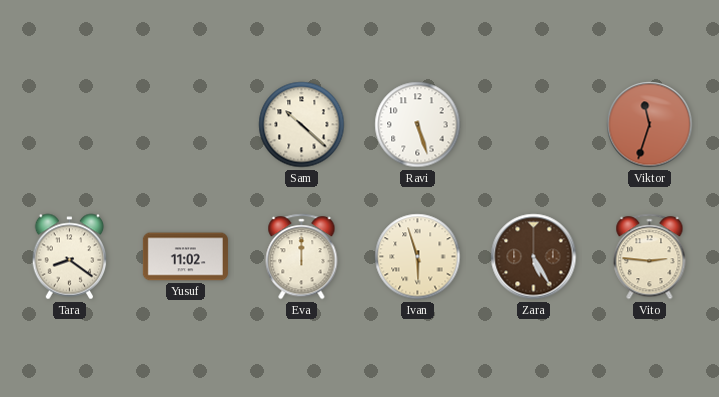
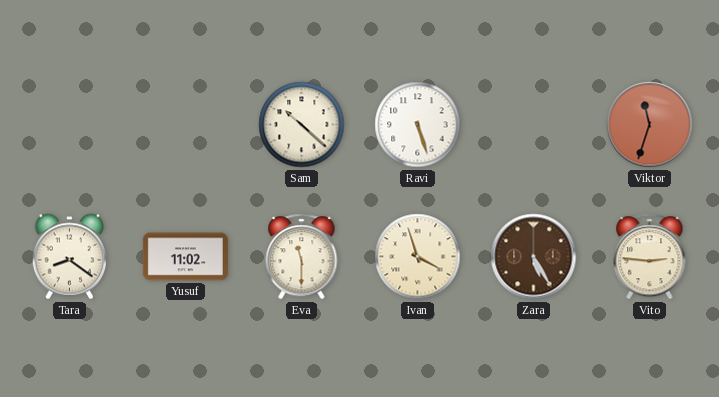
Eva: 12:00 -> 11:30
Ivan: 5:57 -> 3:57
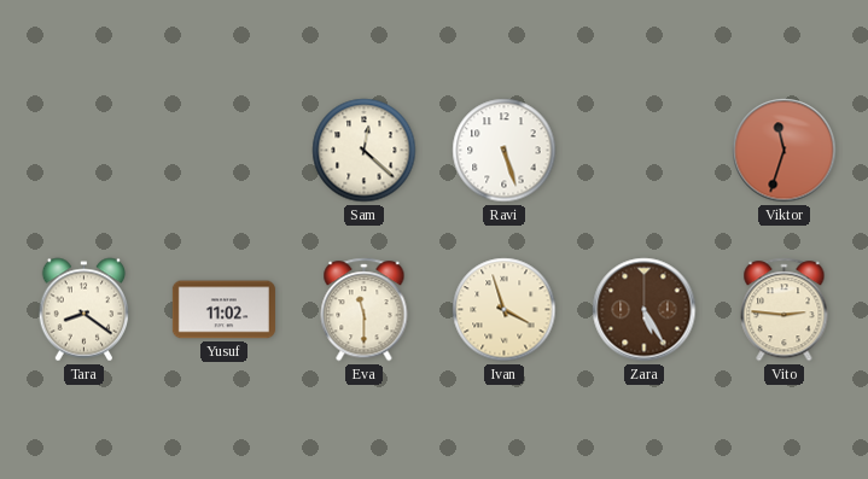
Sam: 10:22 -> 12:22
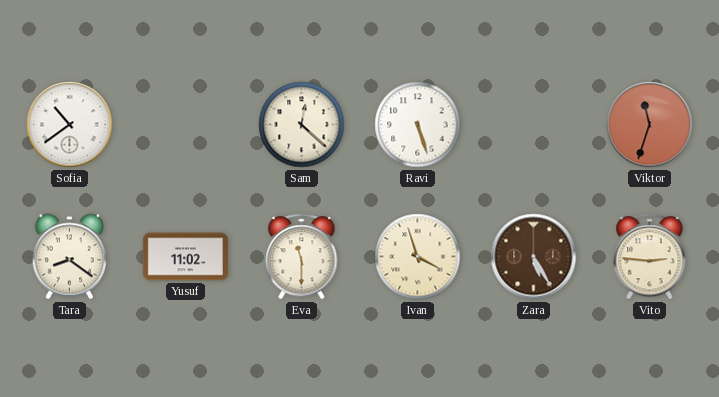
Sofia: none -> 10:39
